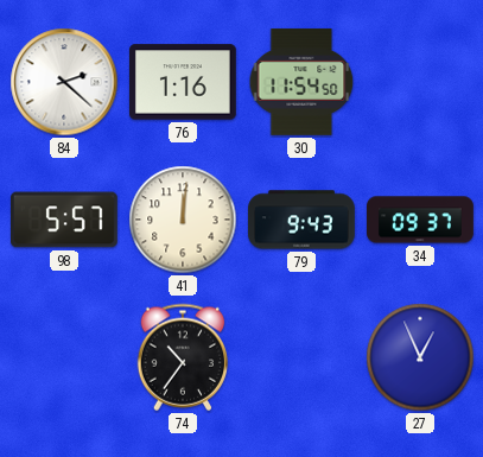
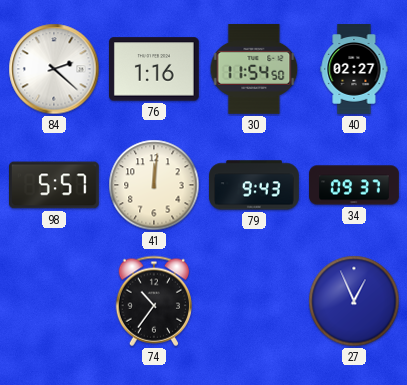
40: none -> 02:27
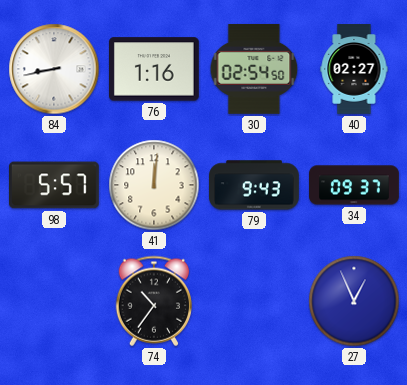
84: 2:22 -> 8:43
30: 11:54 -> 02:54
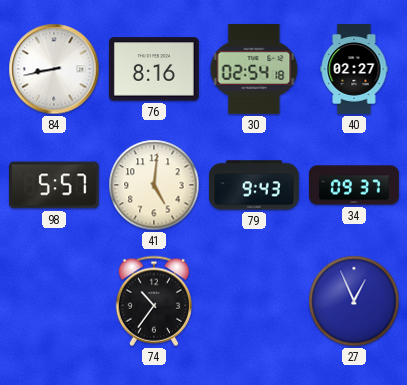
76: 1:16 -> 8:16
30: 02:54:50 -> 02:54:18
41: 12:01 -> 5:01
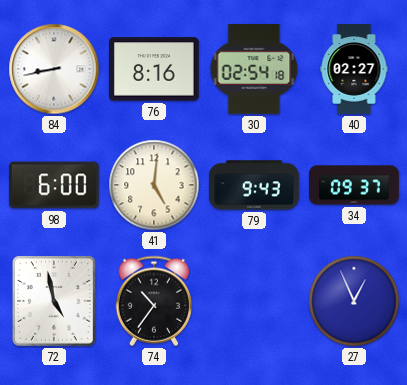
98: 5:57 -> 6:00
72: none -> 4:58
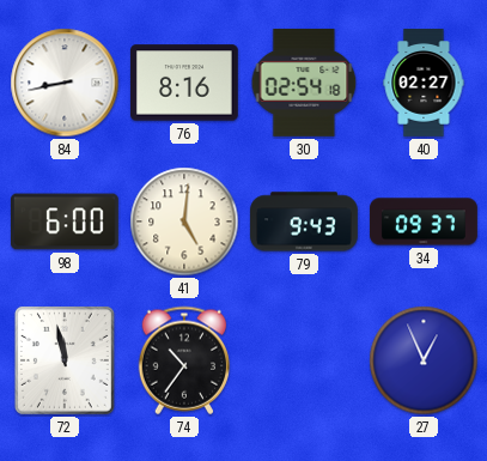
72: 4:58 -> 11:58
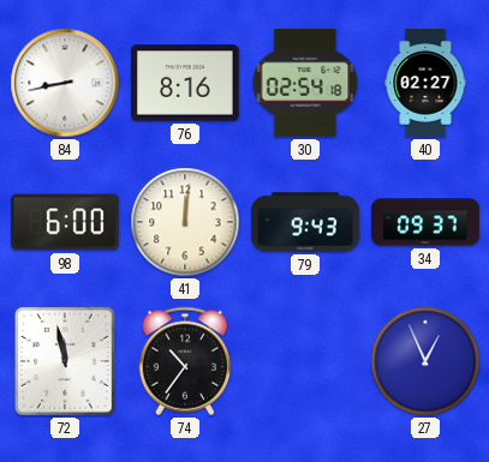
41: 5:01 -> 12:01
